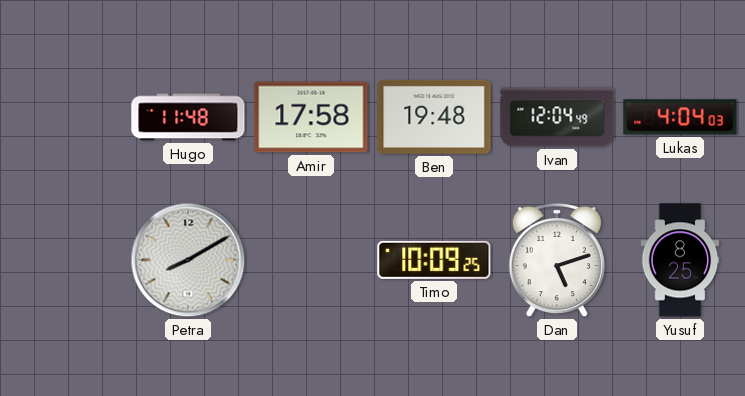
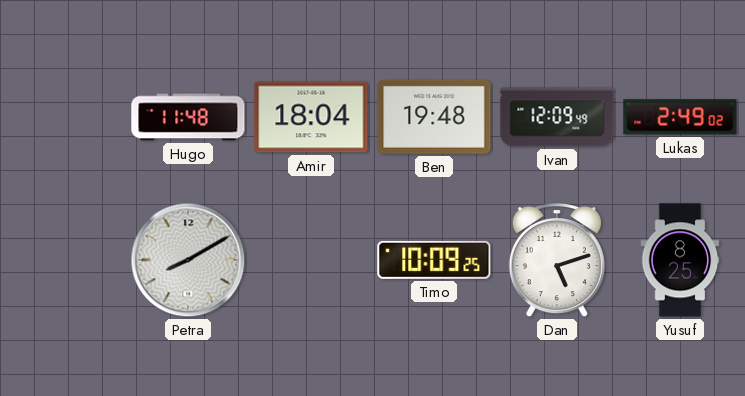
Amir: 17:58 -> 18:04
Ivan: 12:04 -> 12:09
Lukas: 4:04 -> 2:49
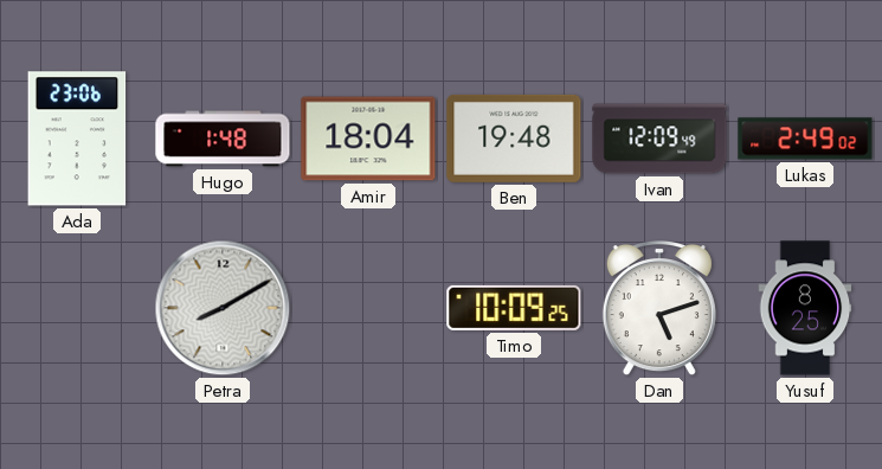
Ada: none -> 23:06
Hugo: 11:48 -> 1:48
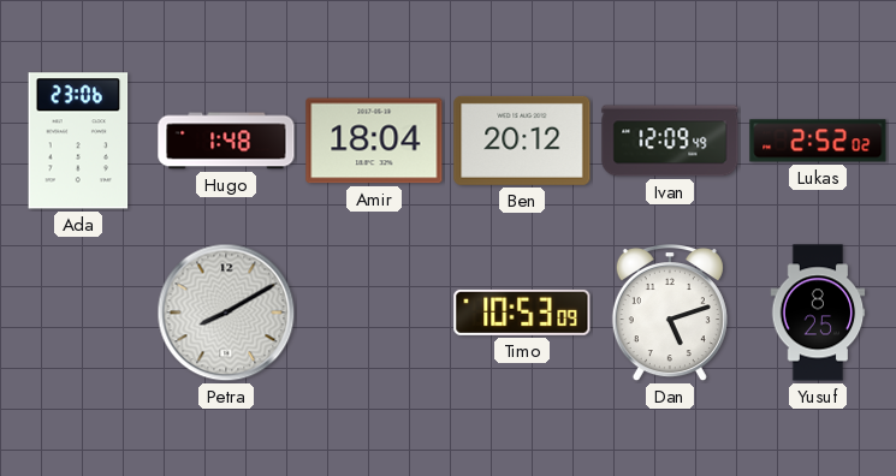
Ben: 19:48 -> 20:12
Lukas: 2:49 -> 2:52
Timo: 10:09 -> 10:53
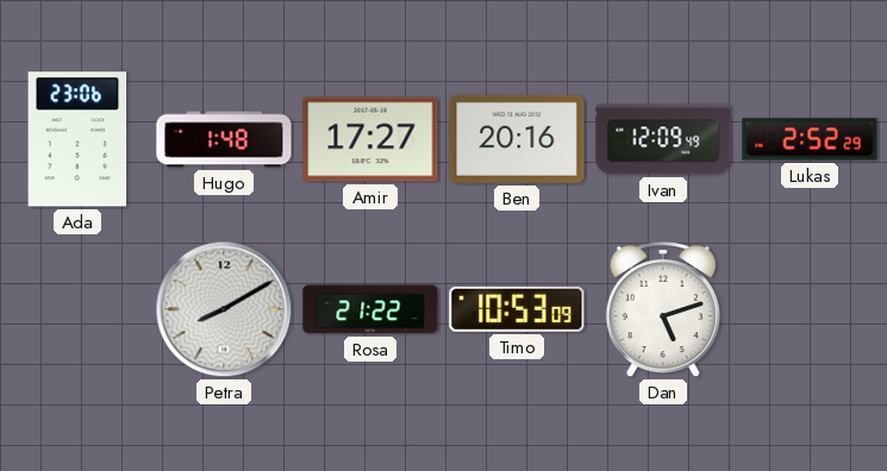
Amir: 18:04 -> 17:27
Ben: 20:12 -> 20:16
Lukas: 2:52:02 -> 2:52:29
Rosa: none -> 21:22
Yusuf: 8:25 -> none
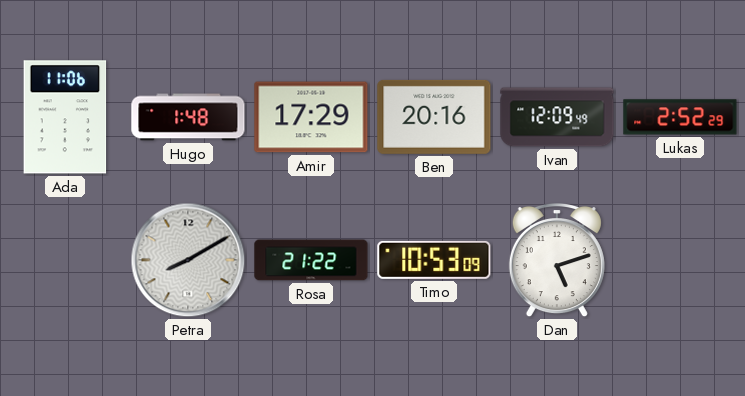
Ada: 23:06 -> 11:06
Amir: 17:27 -> 17:29
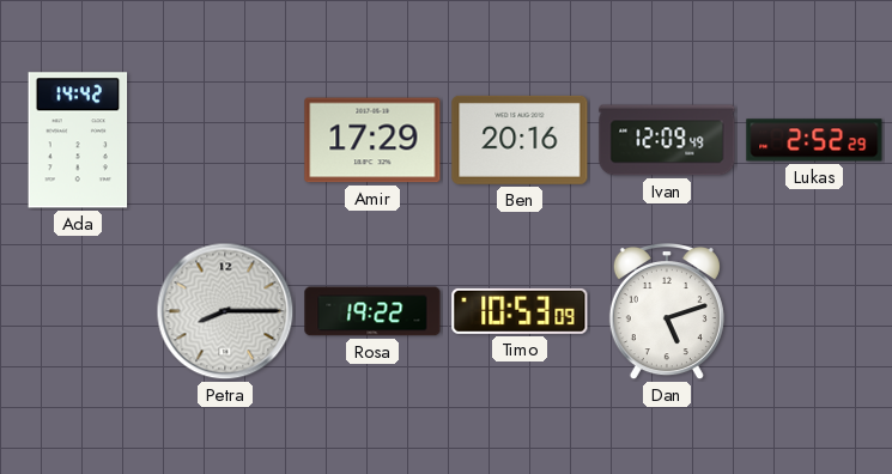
Ada: 11:06 -> 14:42
Hugo: 1:48 -> none
Petra: 8:10 -> 8:15
Rosa: 21:22 -> 19:22
